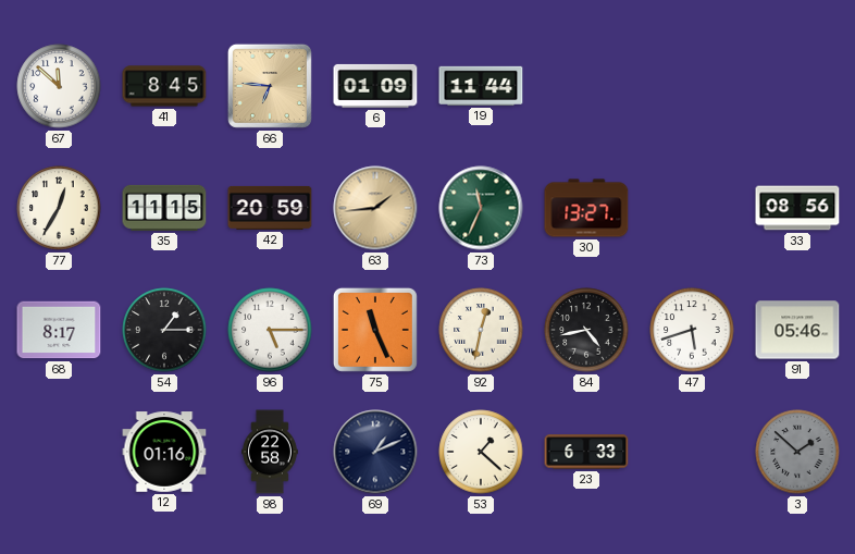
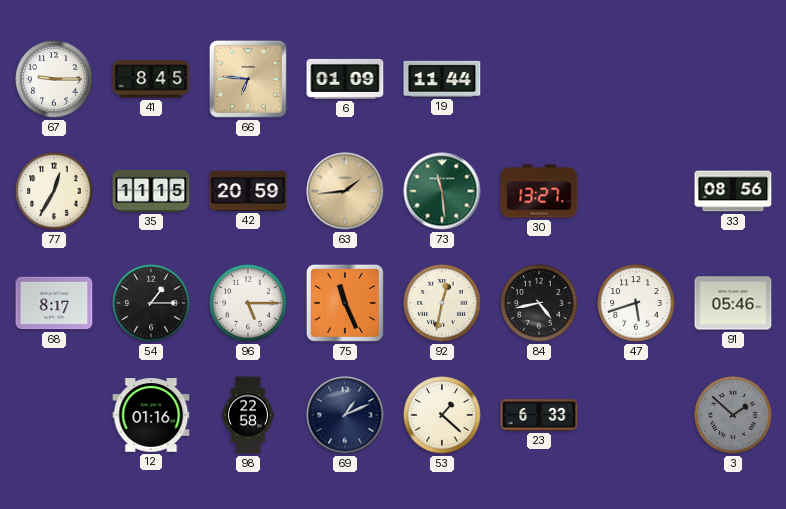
67: 11:52 -> 9:15
73: 11:34 -> 11:29
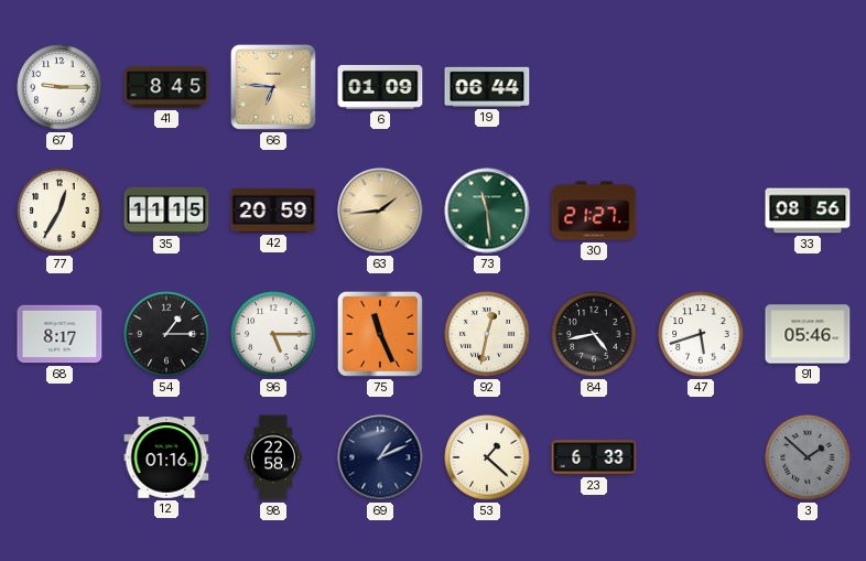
19: 11:44 -> 06:44
30: 13:27 -> 21:27
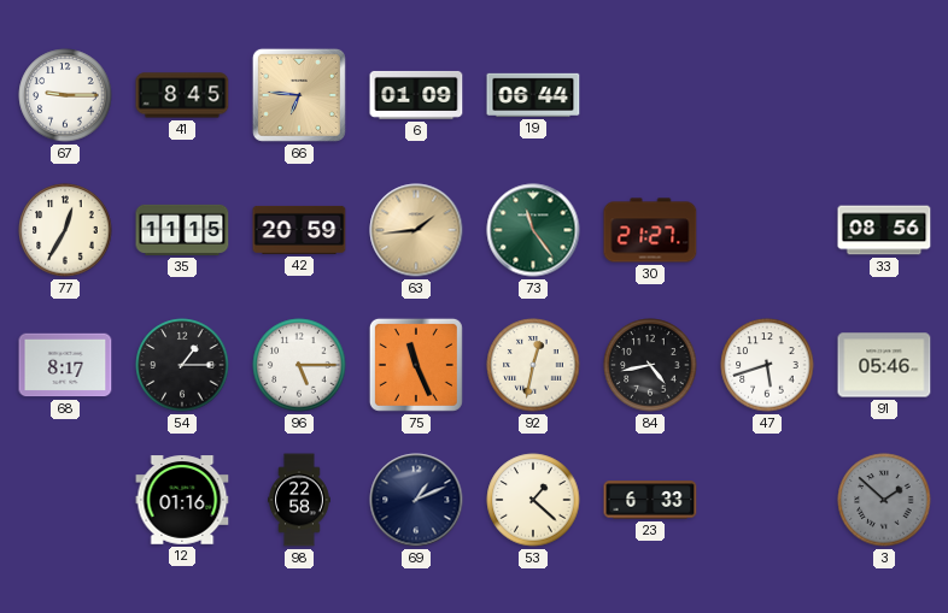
73: 11:29 -> 11:24
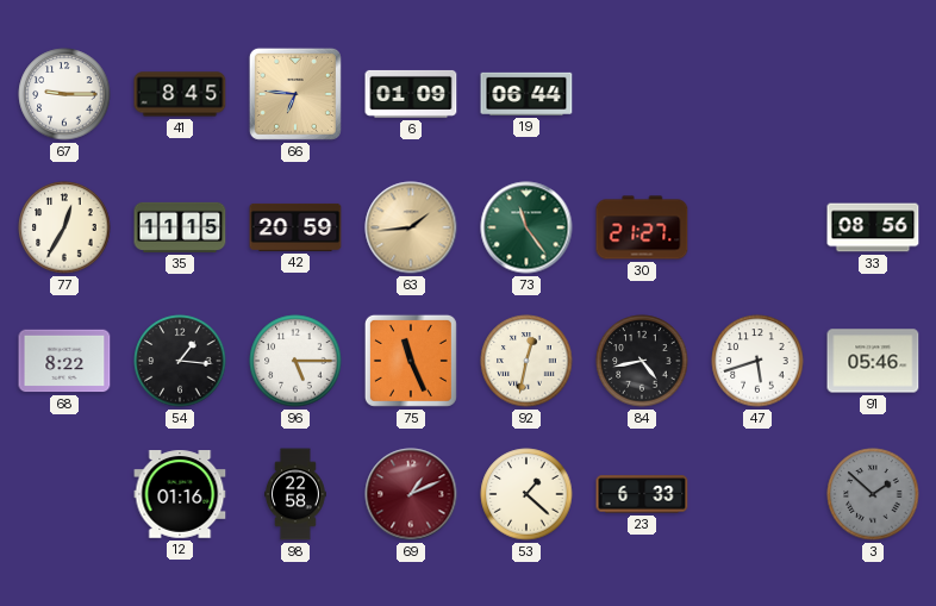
68: 8:17 -> 8:22
54: 1:15 -> 1:16
69 dial: navy -> burgundy
